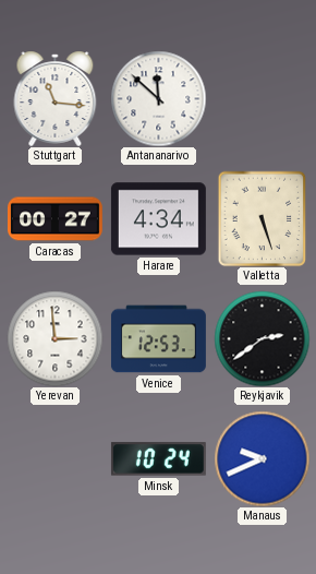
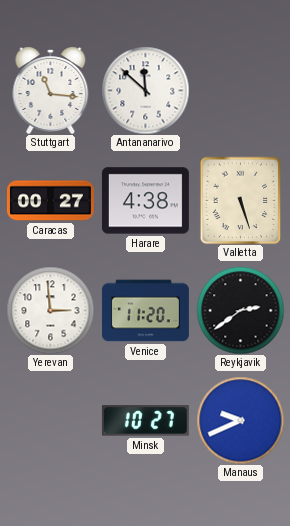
Harare: 4:34 -> 4:38
Venice: 12:53 -> 11:20
Minsk: 10:24 -> 10:27
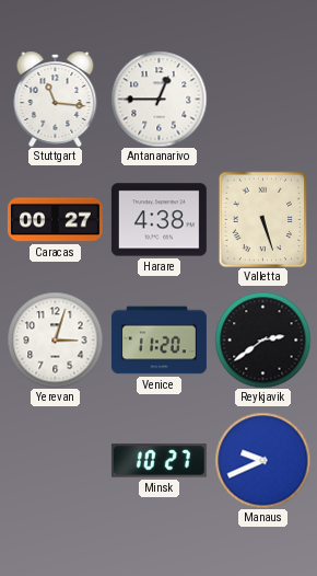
Antananarivo: 11:52 -> 12:45
Yerevan: 2:59 -> 3:03
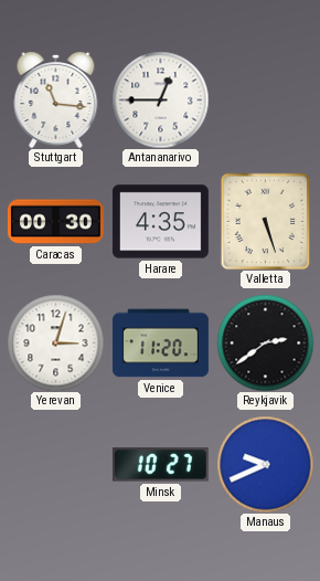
Caracas: 00:27 -> 00:30
Harare: 4:38 -> 4:35
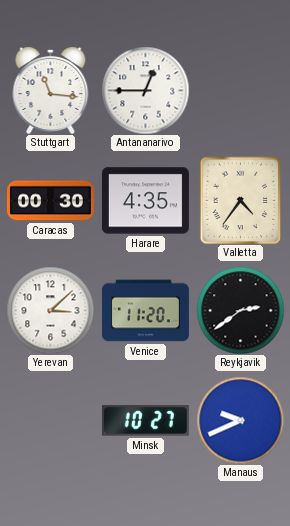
Valletta: 5:27 -> 4:36
Yerevan: 3:03 -> 3:08
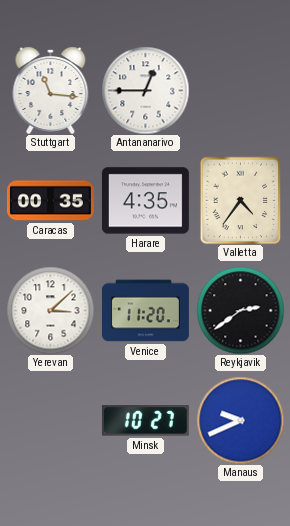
Caracas: 00:30 -> 00:35
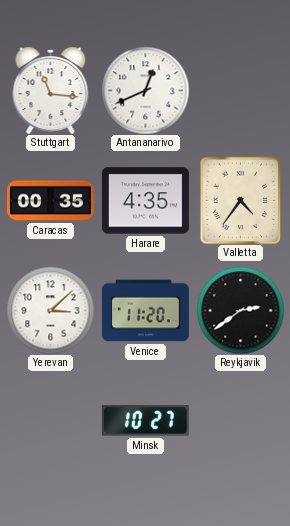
Antananarivo: 12:45 -> 12:41
Manaus: 9:41 -> none
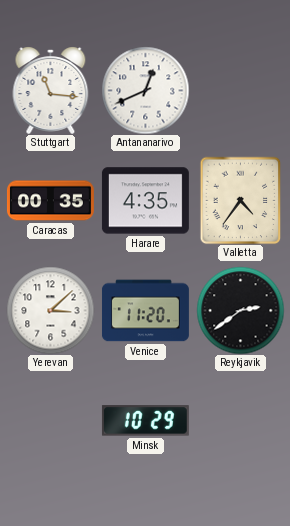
Minsk: 10:27 -> 10:29
